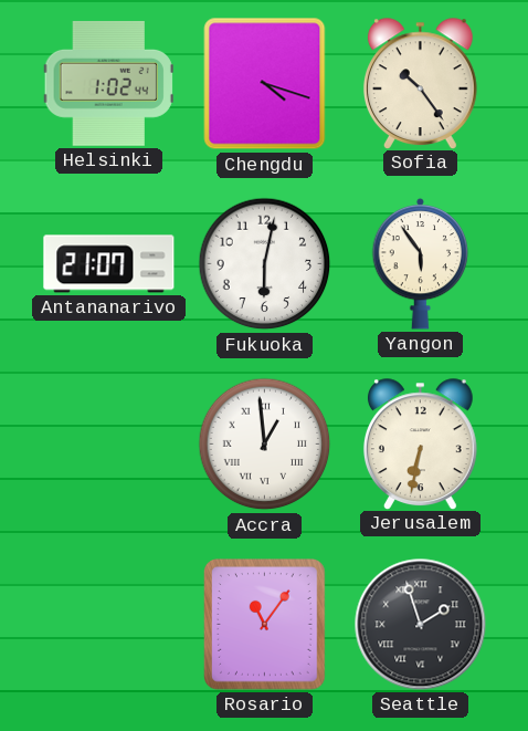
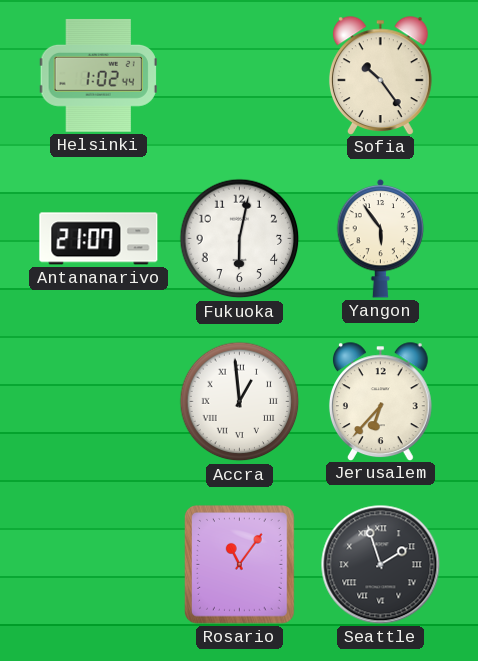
Chengdu: 4:18 -> none
Jerusalem: 6:32 -> 6:37
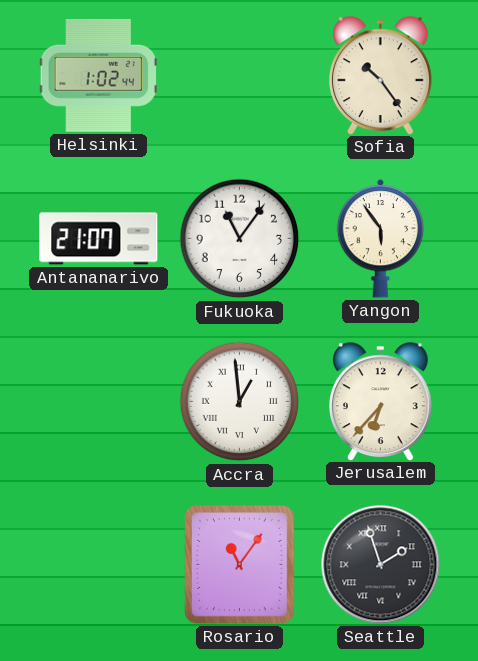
Fukuoka: 6:02 -> 11:06
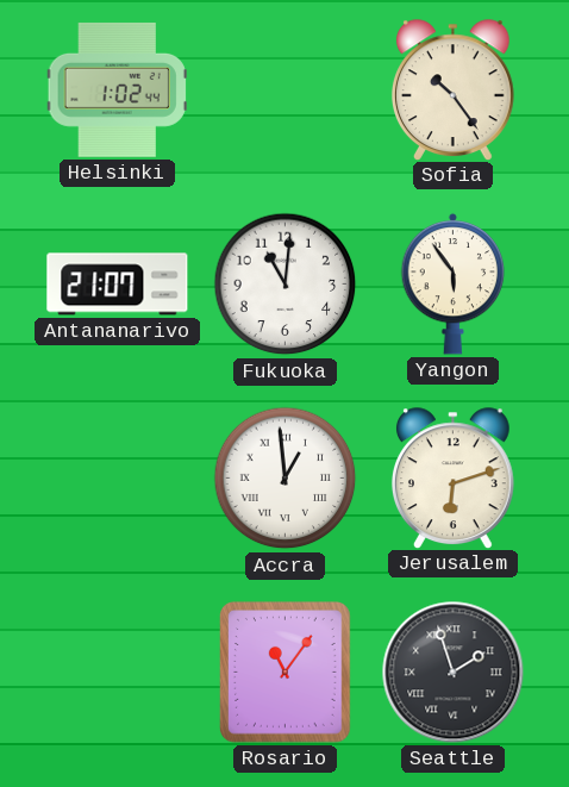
Fukuoka: 11:06 -> 11:01
Jerusalem: 6:37 -> 6:12
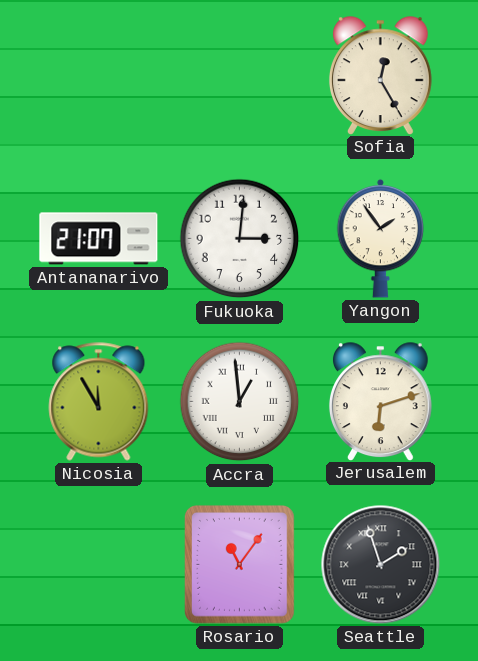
Helsinki: 1:02 -> none
Sofia: 10:24 -> 12:25
Fukuoka: 11:01 -> 3:01
Yangon: 5:54 -> 1:54
Nicosia: none -> 11:55
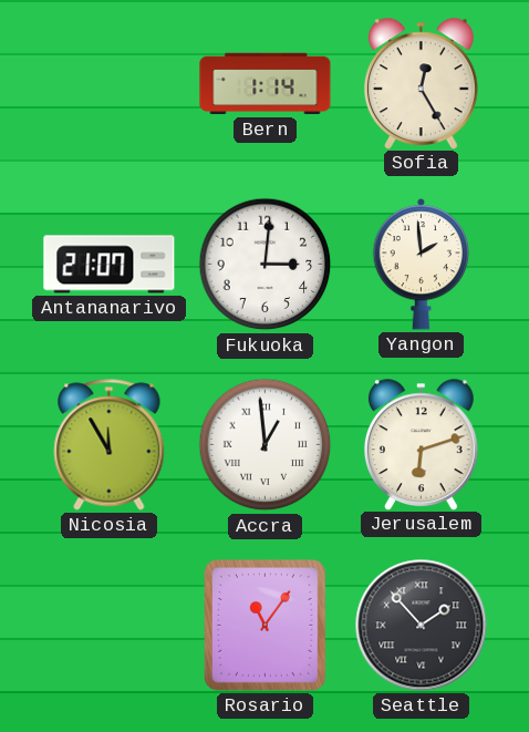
Bern: none -> 1:14
Yangon: 1:54 -> 1:59
Seattle: 1:57 -> 1:53
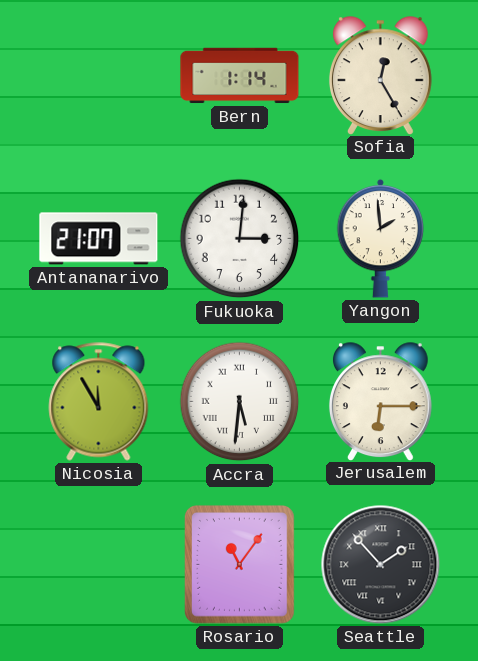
Accra: 12:59 -> 5:31
Jerusalem: 6:12 -> 6:15
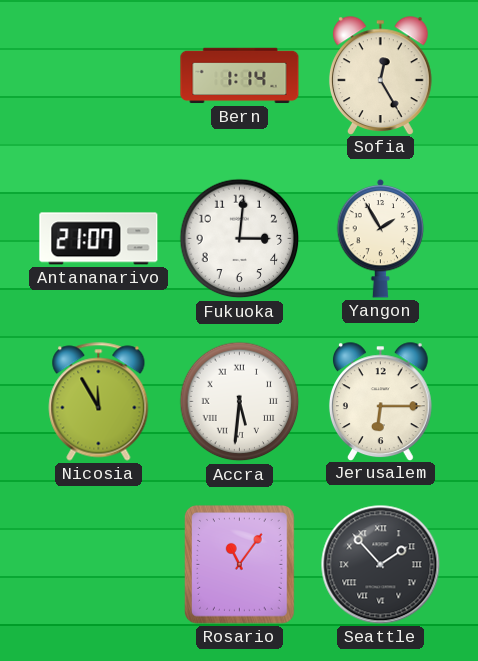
Yangon: 1:59 -> 1:55
